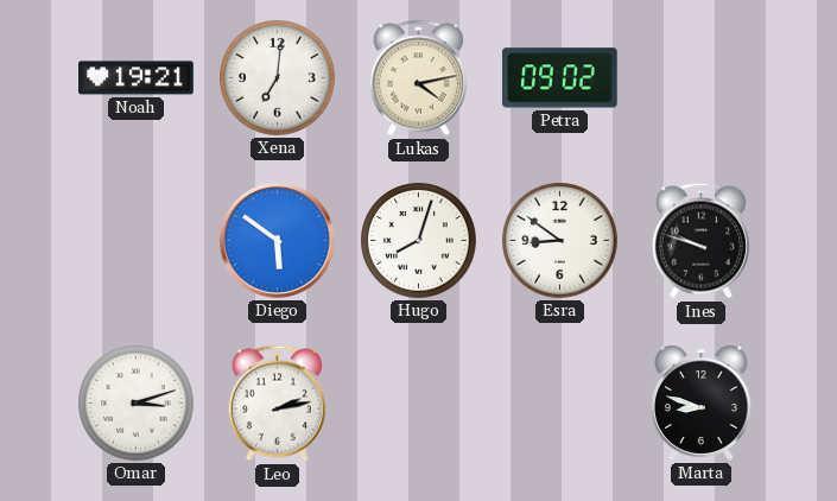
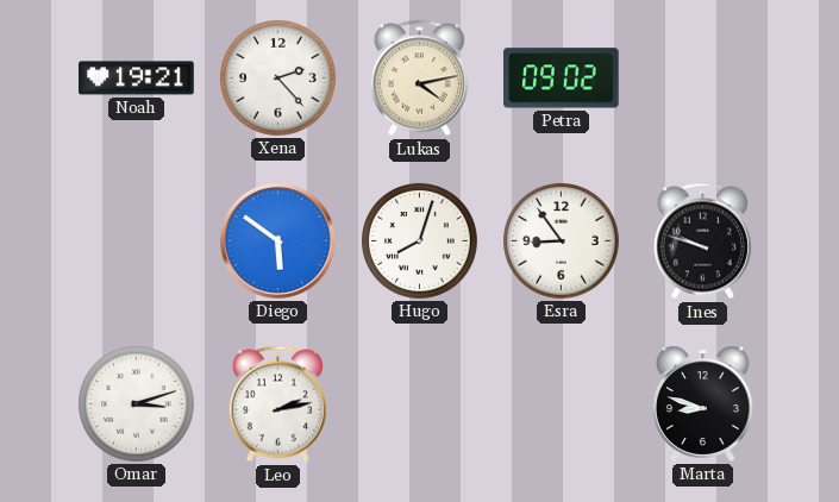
Xena: 7:01 -> 2:23
Esra: 8:51 -> 8:54
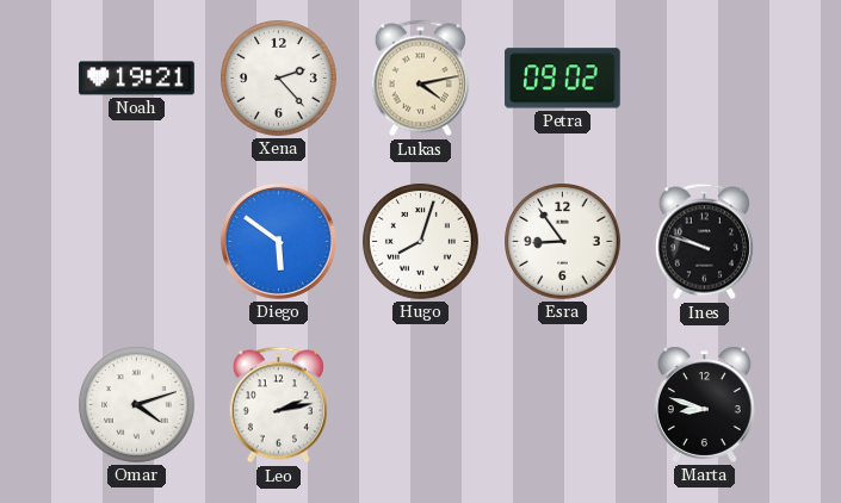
Omar: 3:12 -> 4:12
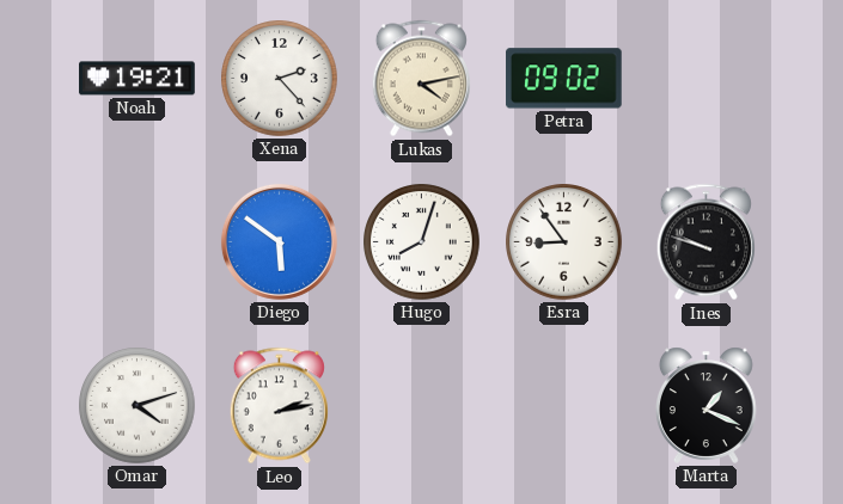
Marta: 8:48 -> 1:19
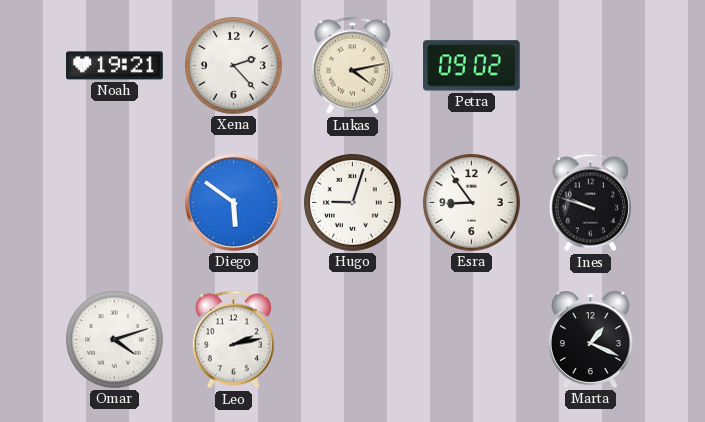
Hugo: 8:03 -> 9:03
